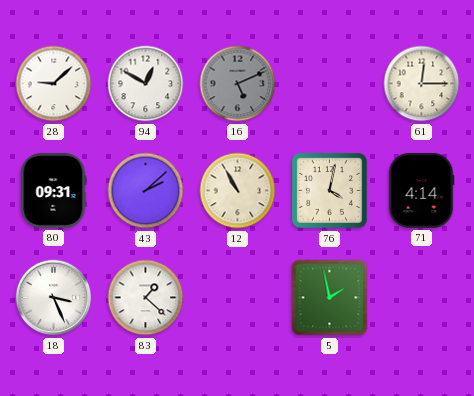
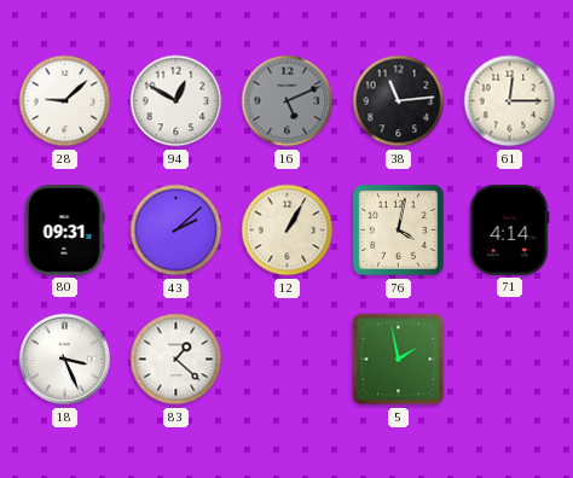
38: none -> 11:14
12: 10:55 -> 1:05
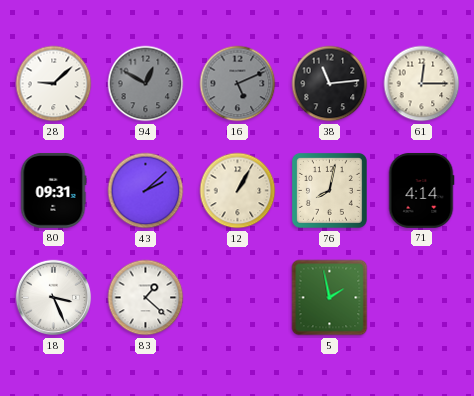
94 dial: white -> grey
76: 4:02 -> 8:02
